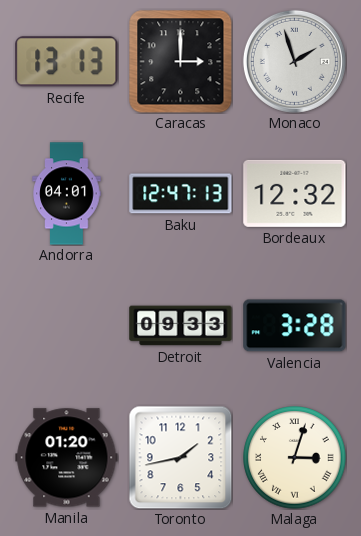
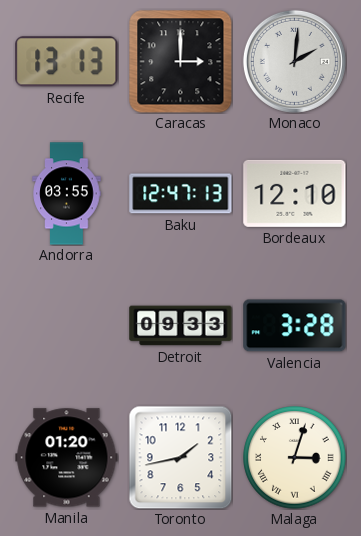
Monaco: 1:57 -> 2:01
Andorra: 04:01 -> 03:55
Bordeaux: 12:32 -> 12:10
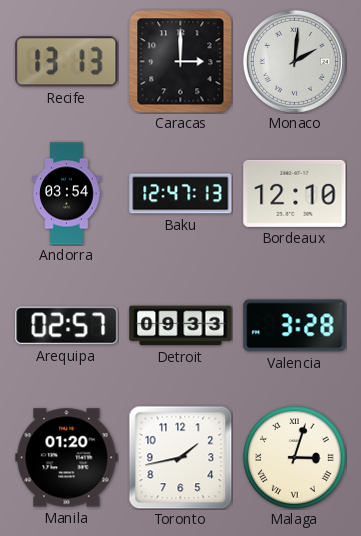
Andorra: 03:55 -> 03:54
Arequipa: none -> 02:57
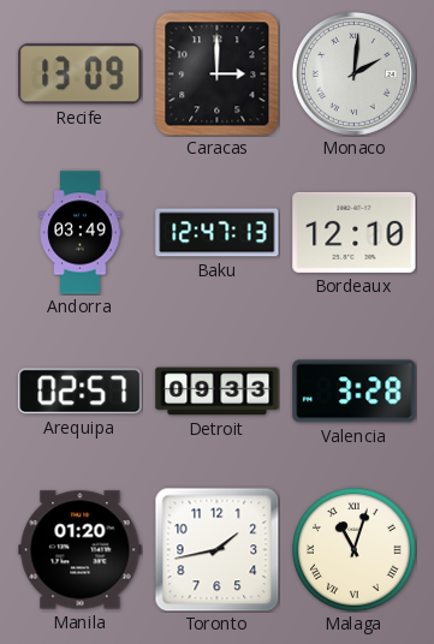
Recife: 13:13 -> 13:09
Andorra: 03:54 -> 03:49
Malaga: 3:03 -> 11:03
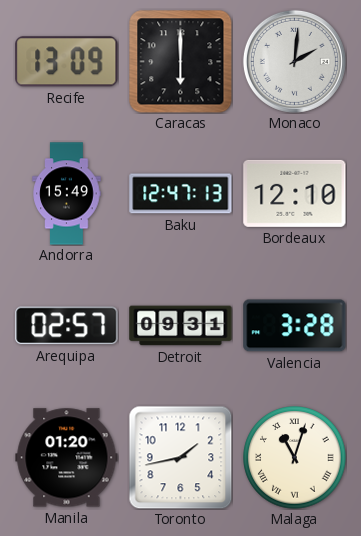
Caracas: 3:00 -> 6:00
Andorra: 03:49 -> 15:49
Detroit: 09:33 -> 09:31
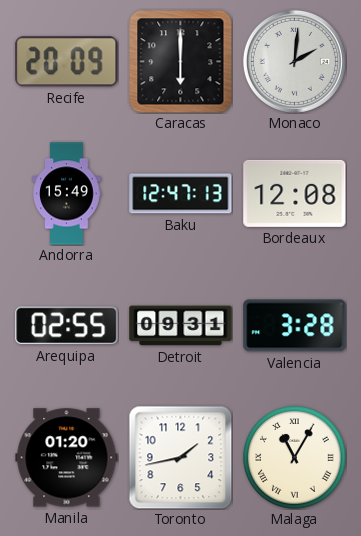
Recife: 13:09 -> 20:09
Bordeaux: 12:10 -> 12:08
Arequipa: 02:57 -> 02:55
Malaga: 11:03 -> 11:05
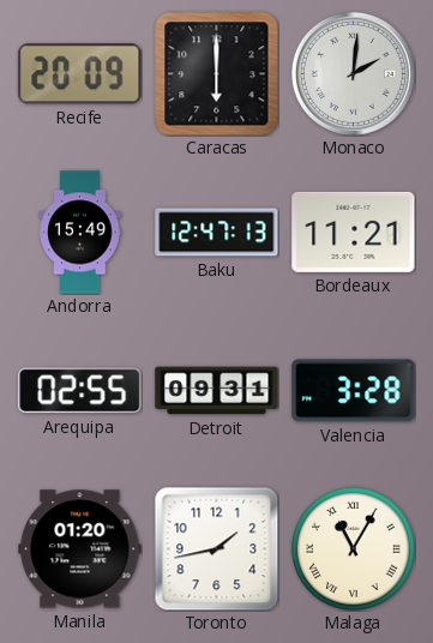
Bordeaux: 12:08 -> 11:21
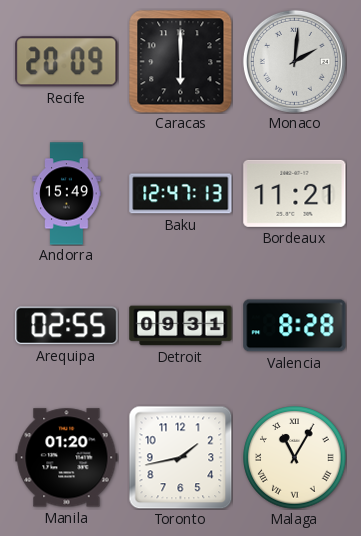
Valencia: 3:28 -> 8:28
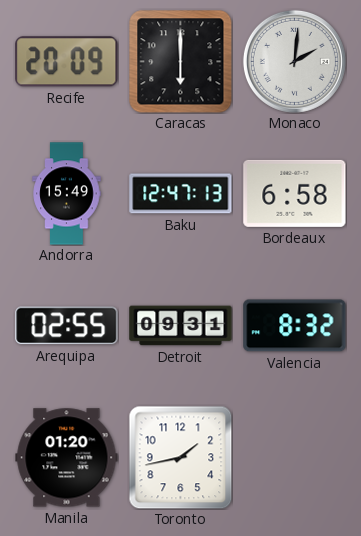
Bordeaux: 11:21 -> 6:58
Valencia: 8:28 -> 8:32
Malaga: 11:05 -> none
